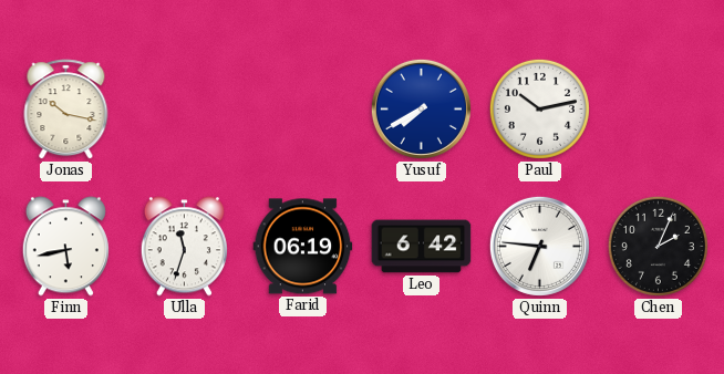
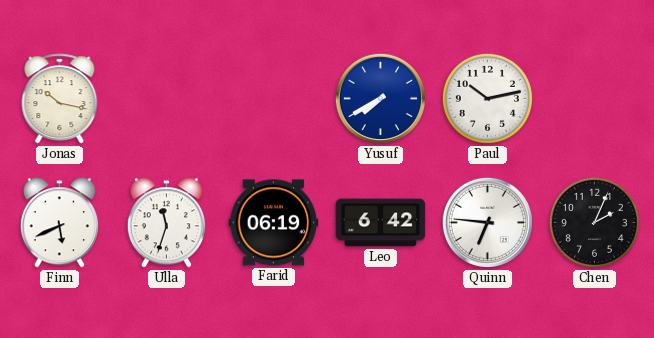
Finn: 5:43 -> 5:41
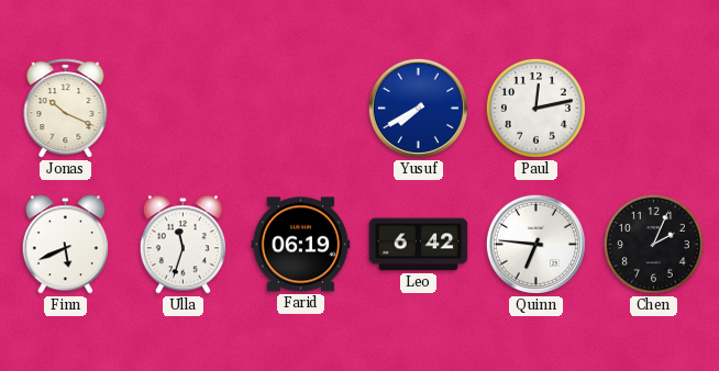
Jonas: 10:17 -> 10:19
Paul: 10:13 -> 12:13
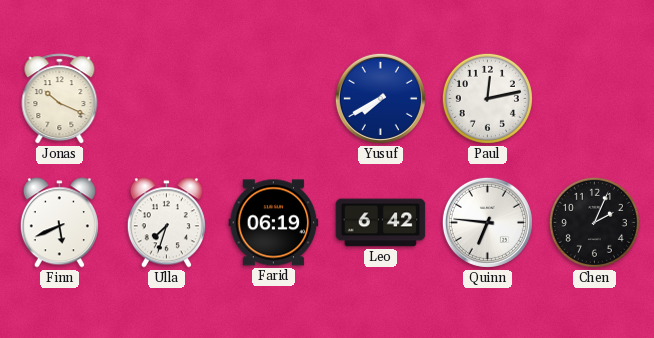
Ulla: 11:33 -> 7:33
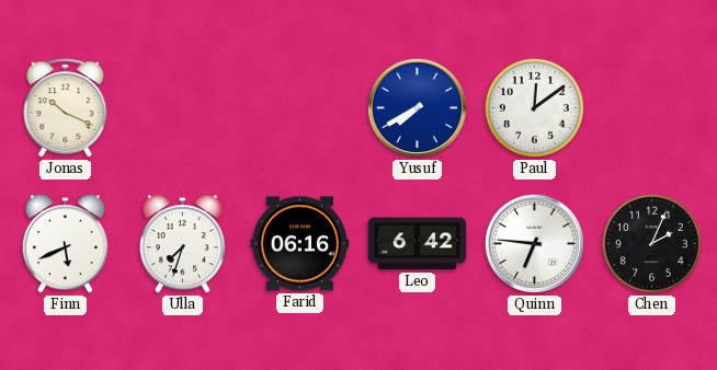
Paul: 12:13 -> 12:09
Farid: 06:19 -> 06:16
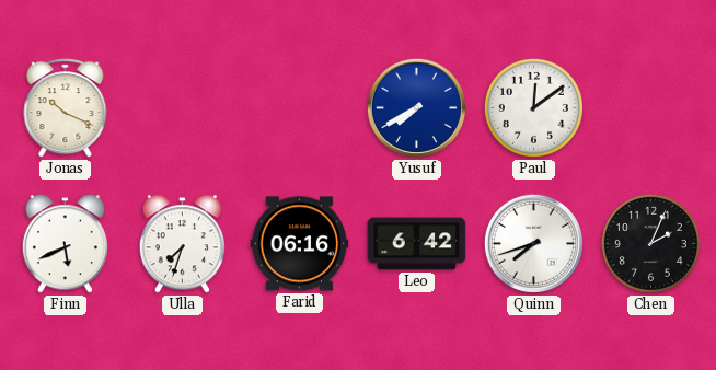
Quinn: 6:46 -> 7:42
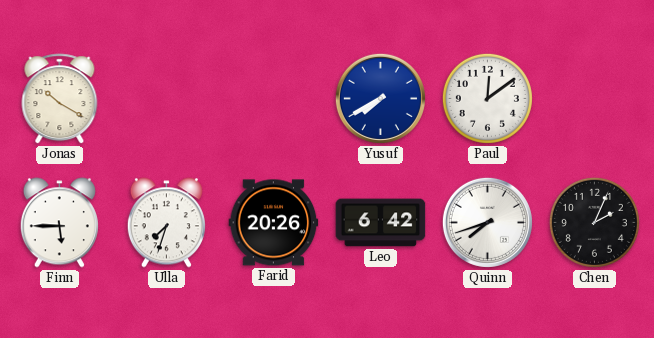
Jonas: 10:19 -> 10:20
Finn: 5:41 -> 5:45
Farid: 06:16 -> 20:26
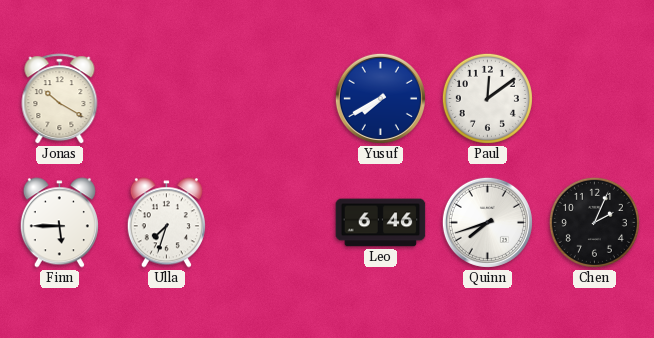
Farid: 20:26 -> none
Leo: 6:42 -> 6:46
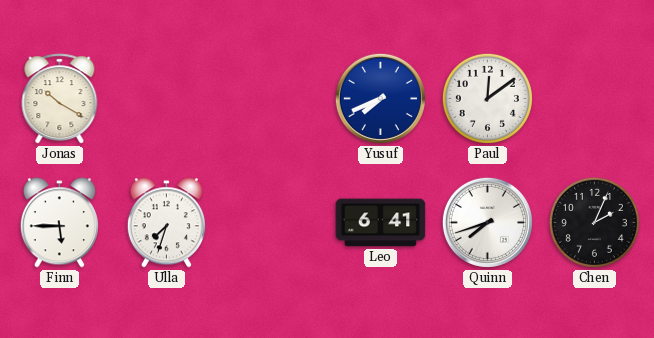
Yusuf: 7:40 -> 7:41
Leo: 6:46 -> 6:41
